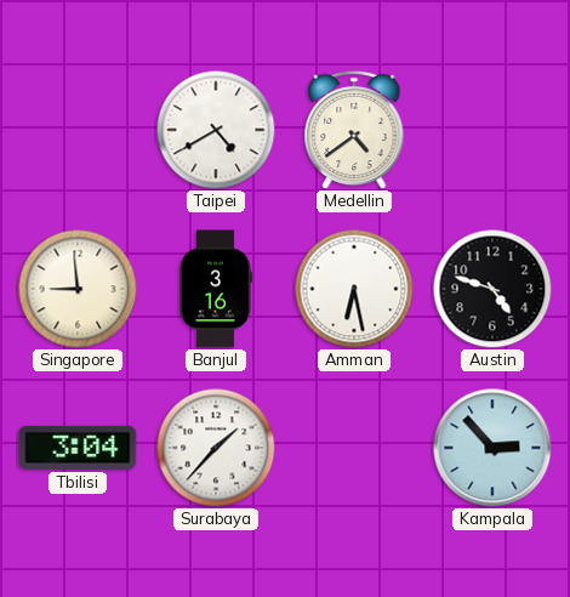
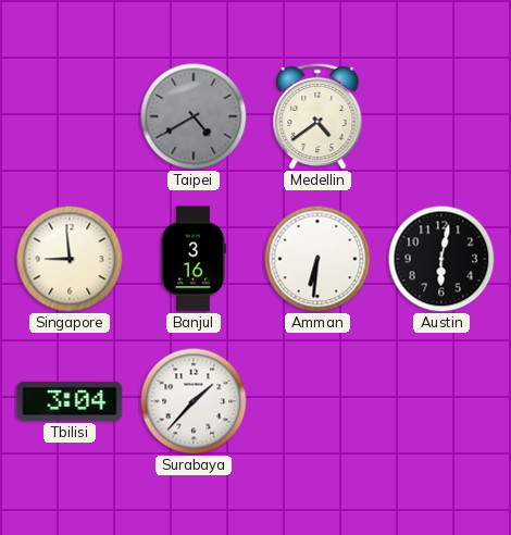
Taipei dial: white -> grey
Amman: 6:28 -> 6:31
Austin: 4:48 -> 6:02
Kampala: 2:53 -> none
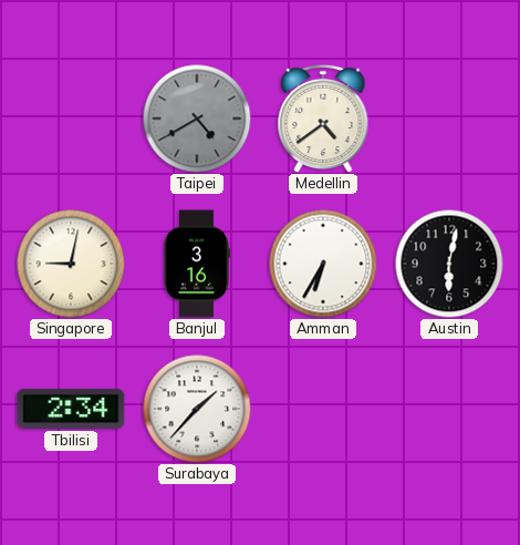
Singapore: 8:59 -> 9:02
Amman: 6:31 -> 6:35
Tbilisi: 3:04 -> 2:34
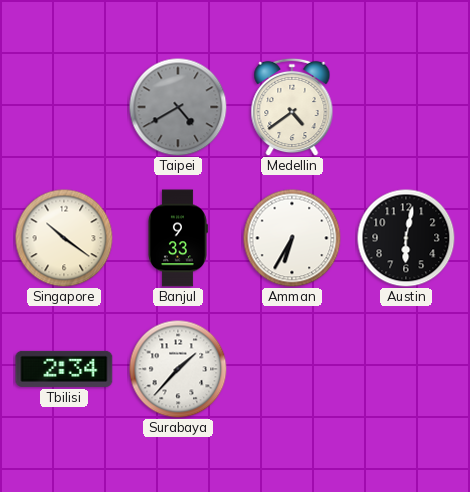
Singapore: 9:02 -> 10:21
Banjul: 3:16 -> 9:33
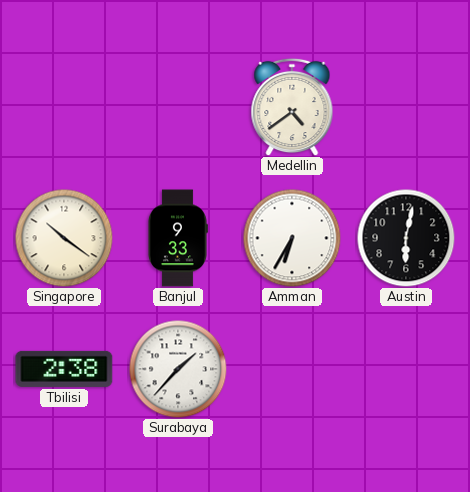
Taipei: 4:40 -> none
Tbilisi: 2:34 -> 2:38
